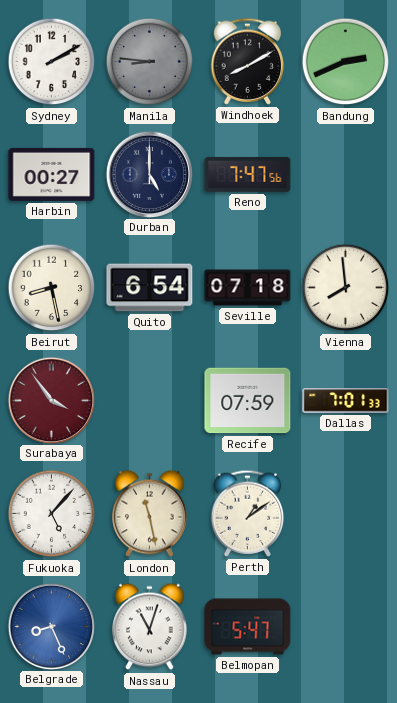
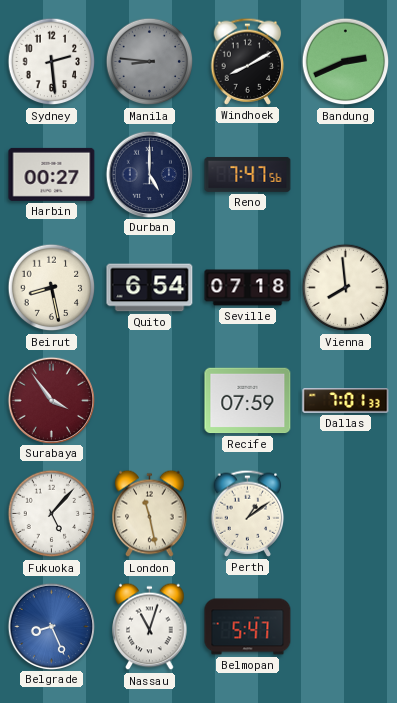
Sydney: 2:10 -> 2:29
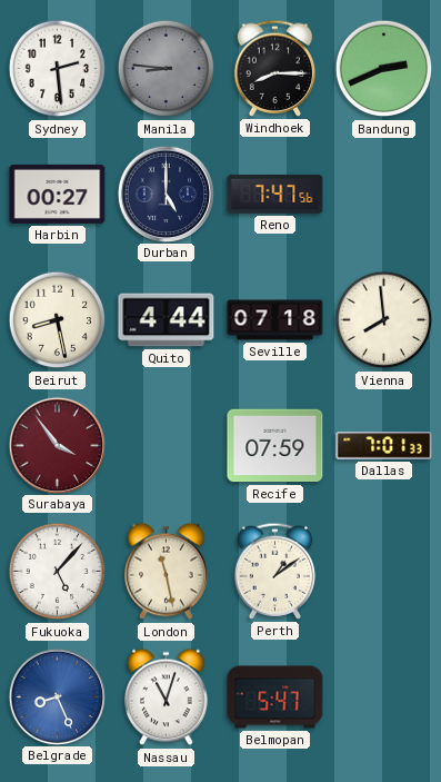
Windhoek: 8:10 -> 8:15
Quito: 6:54 -> 4:44
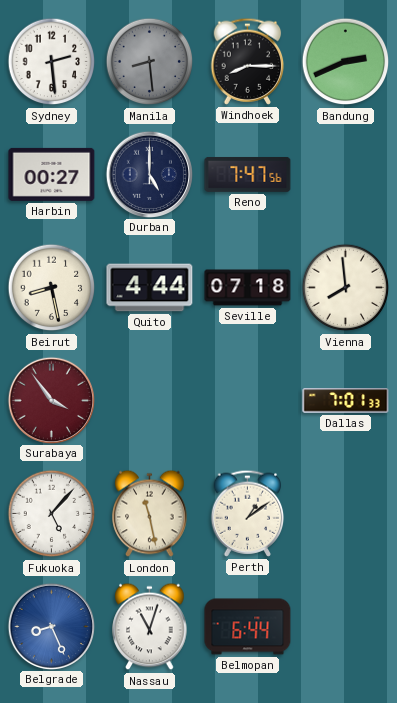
Manila: 8:46 -> 8:29
Recife: 07:59 -> none
Belmopan: 5:47 -> 6:44
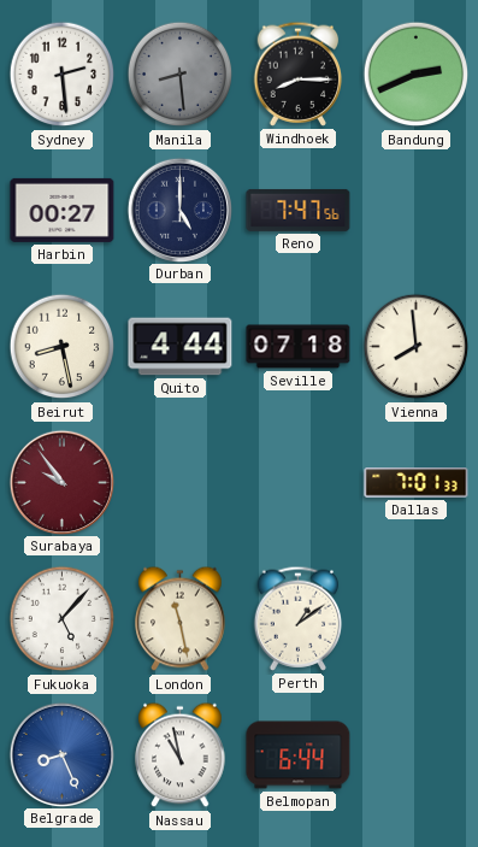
Surabaya: 3:54 -> 9:54
Nassau: 11:03 -> 10:58
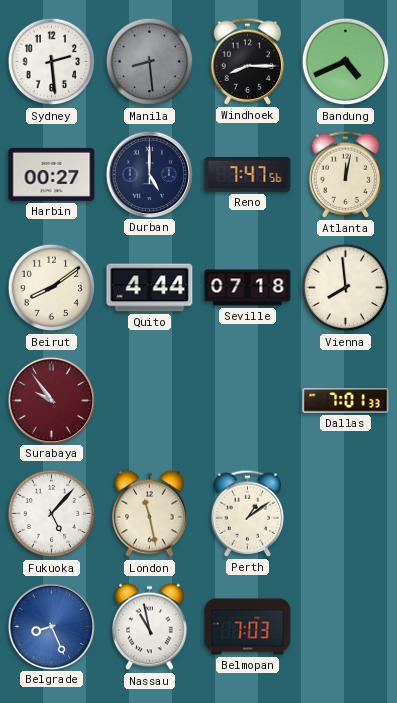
Bandung: 2:41 -> 4:41
Atlanta: none -> 12:02
Beirut: 8:28 -> 8:09
Belmopan: 6:44 -> 7:03
